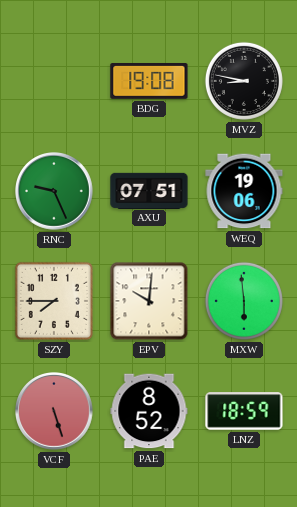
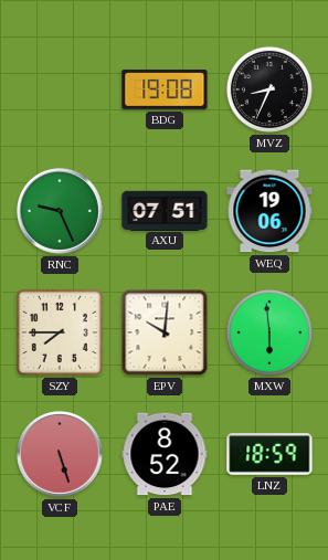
MVZ: 8:47 -> 8:34
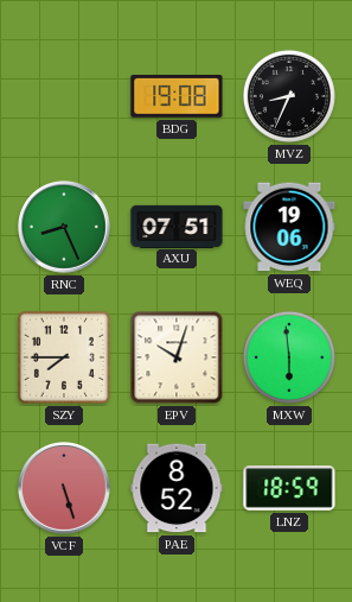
RNC: 9:26 -> 8:26
EPV: 10:01 -> 10:03
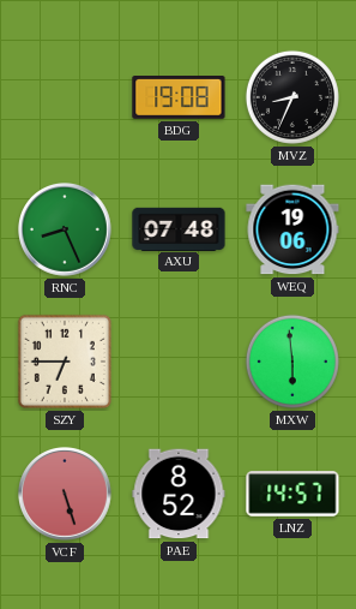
AXU: 07:51 -> 07:48
SZY: 7:45 -> 6:45
EPV: 10:03 -> none
LNZ: 18:59 -> 14:57
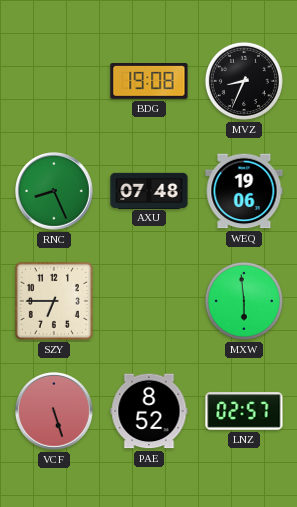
LNZ: 14:57 -> 02:57
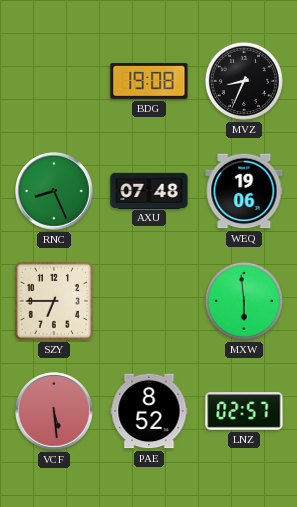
VCF: 5:27 -> 5:29
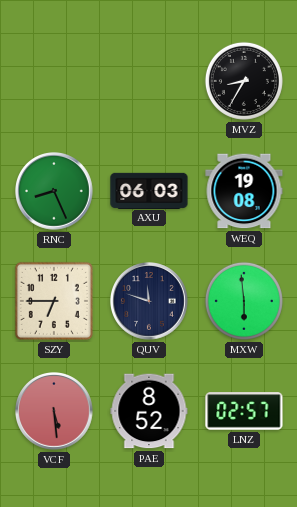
BDG: 19:08 -> none
MVZ: 8:34 -> 8:35
AXU: 07:48 -> 06:03
WEQ: 19:06 -> 19:08
QUV: none -> 11:48
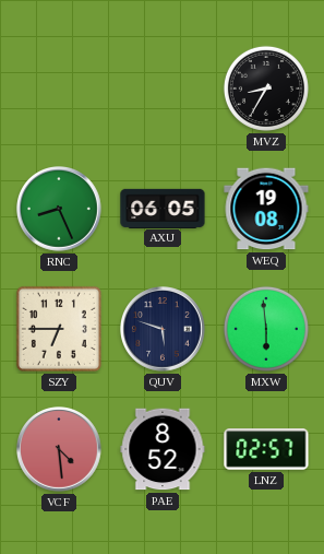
AXU: 06:03 -> 06:05
QUV: 11:48 -> 5:48
VCF: 5:29 -> 4:29
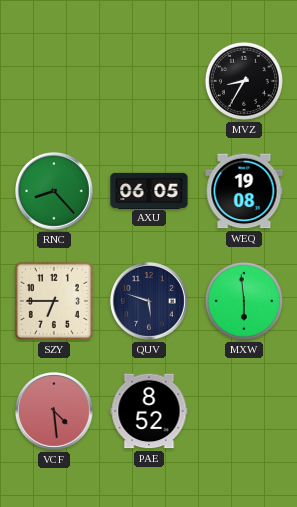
RNC: 8:26 -> 8:23
LNZ: 02:57 -> none
